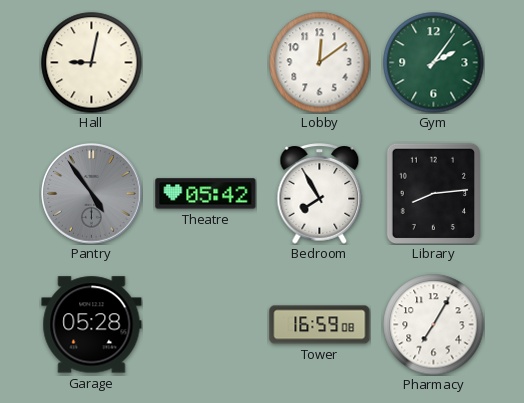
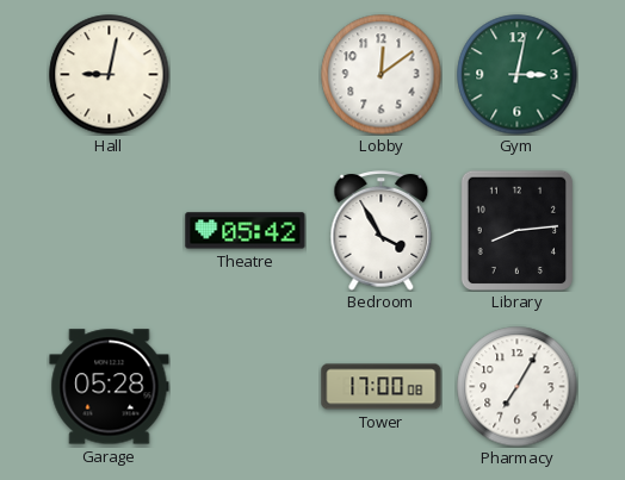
Gym: 2:06 -> 3:02
Pantry: 4:54 -> none
Bedroom: 7:55 -> 3:55
Tower: 16:59 -> 17:00
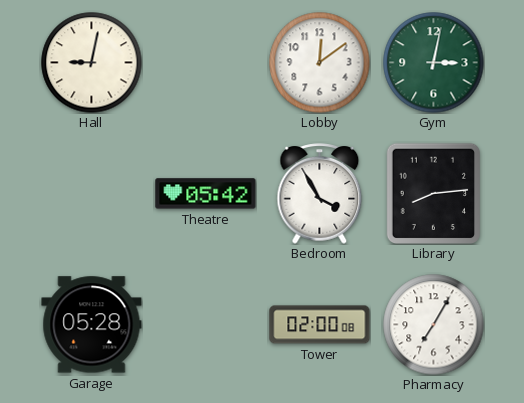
Tower: 17:00 -> 02:00
